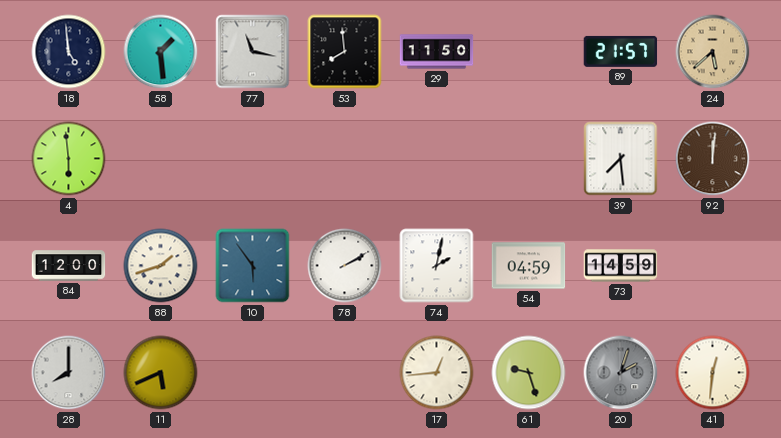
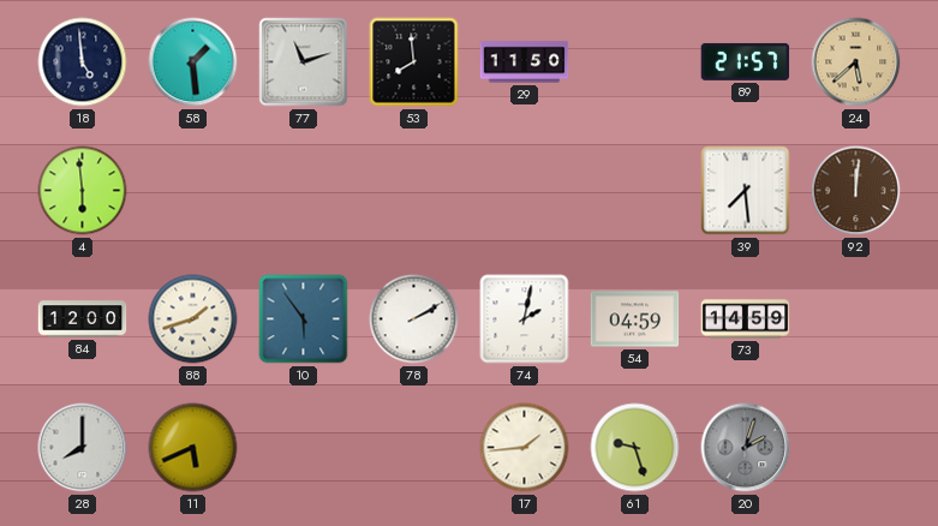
77: 11:17 -> 11:12
17: 12:44 -> 1:44
41: 12:31 -> none
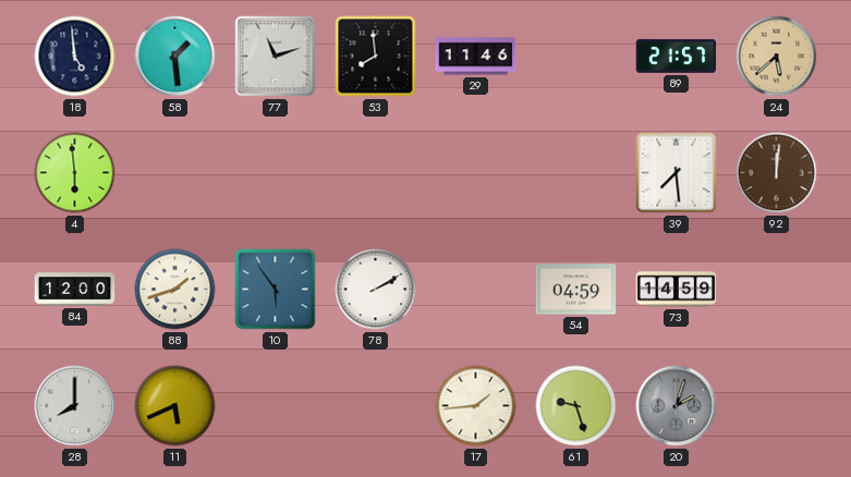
29: 11:50 -> 11:46
74: 2:02 -> none
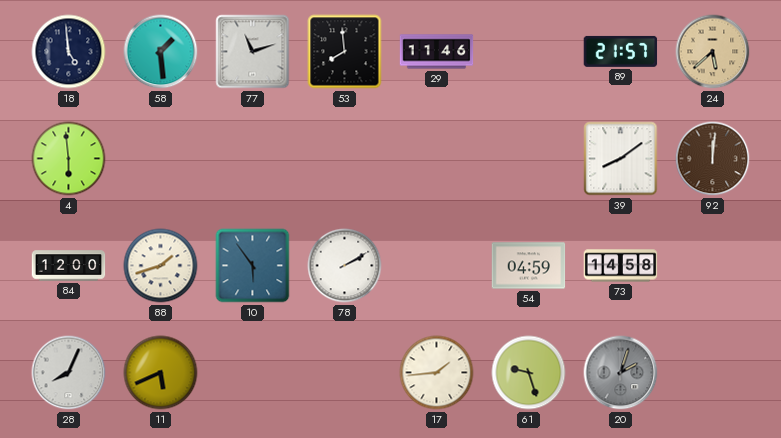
39: 7:29 -> 8:09
73: 14:59 -> 14:58
28: 8:00 -> 8:04
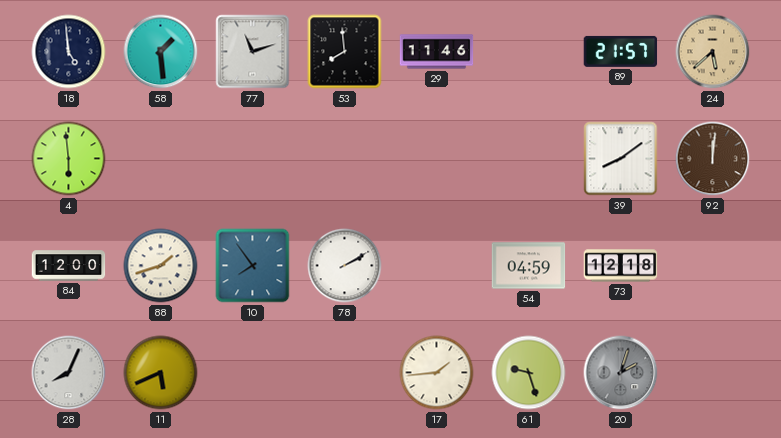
10: 5:54 -> 7:54
73: 14:58 -> 12:18
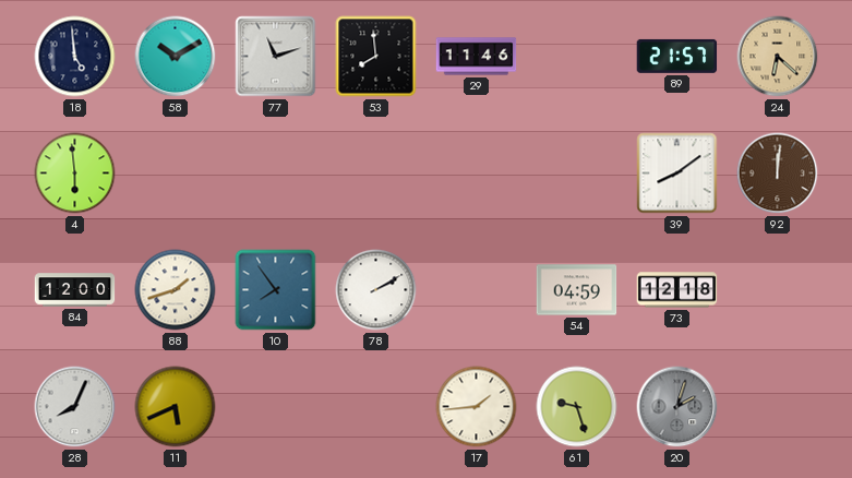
58: 1:29 -> 10:10
24: 5:38 -> 6:22
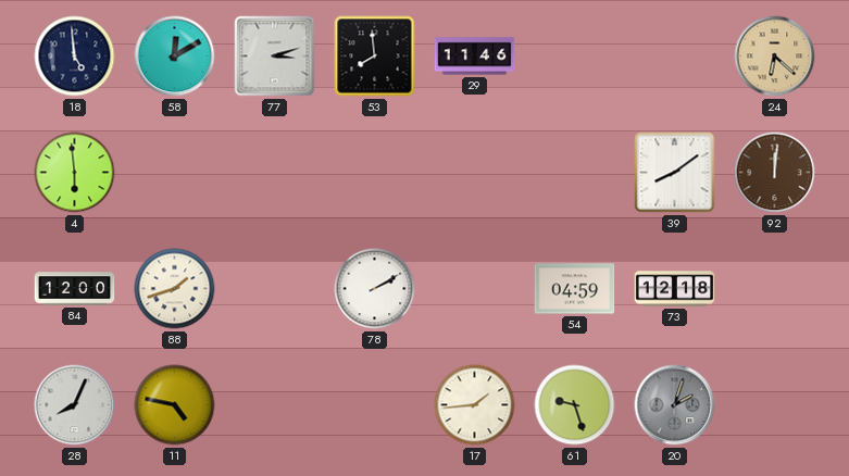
58: 10:10 -> 12:10
77: 11:12 -> 3:12
89: 21:57 -> none
10: 7:54 -> none
11: 5:41 -> 4:47
